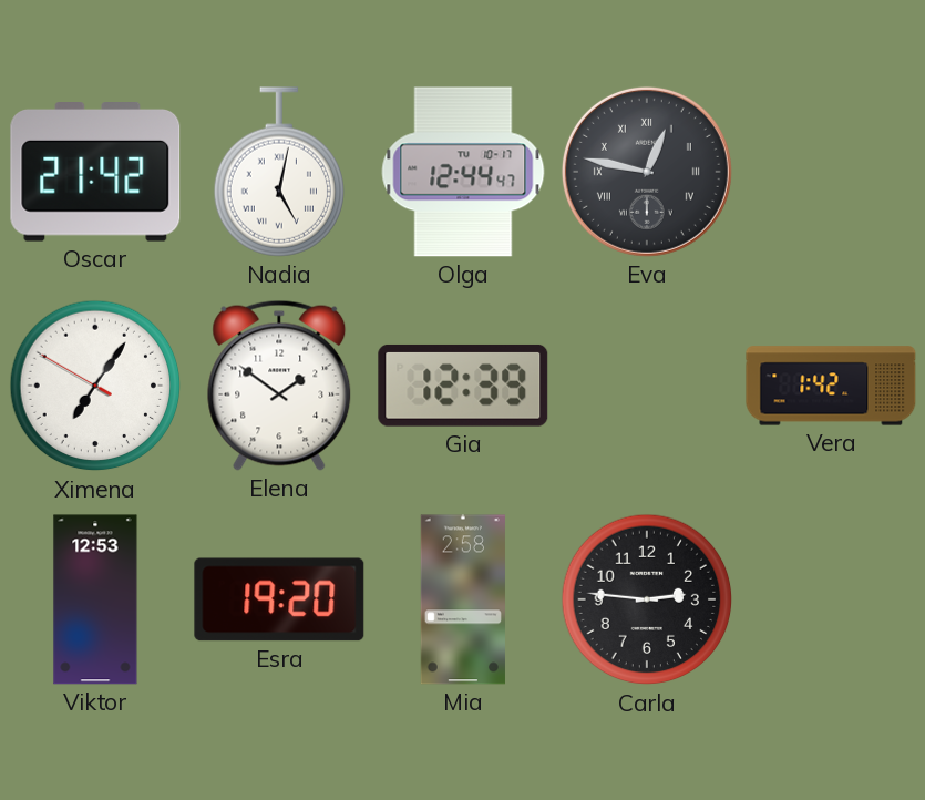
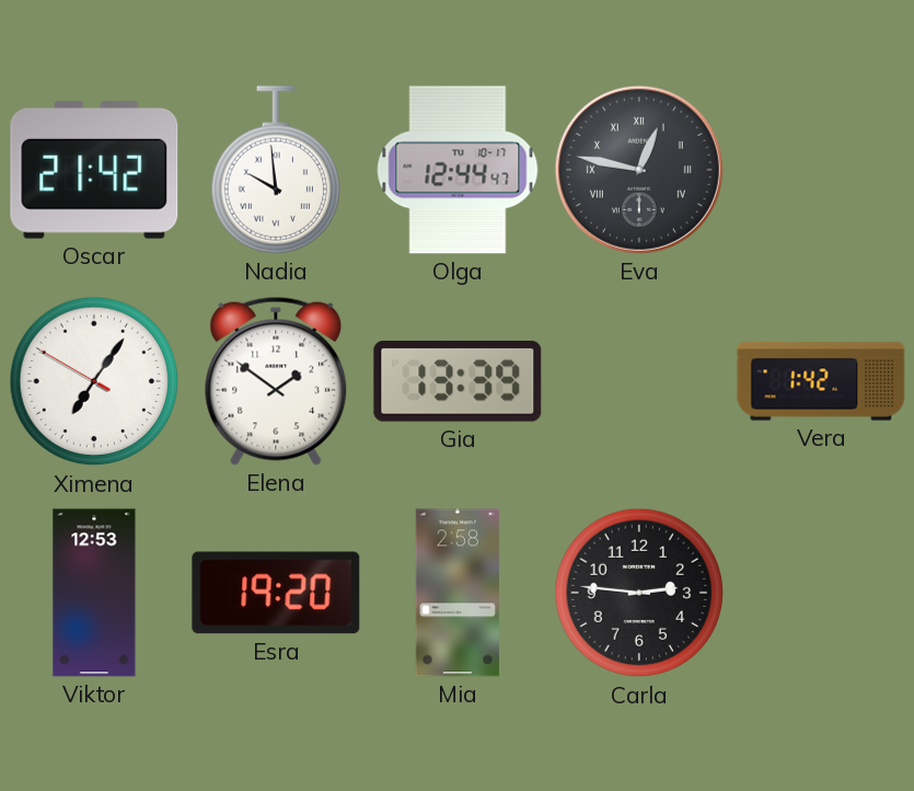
Nadia: 5:02 -> 9:59
Gia: 12:39 -> 13:39
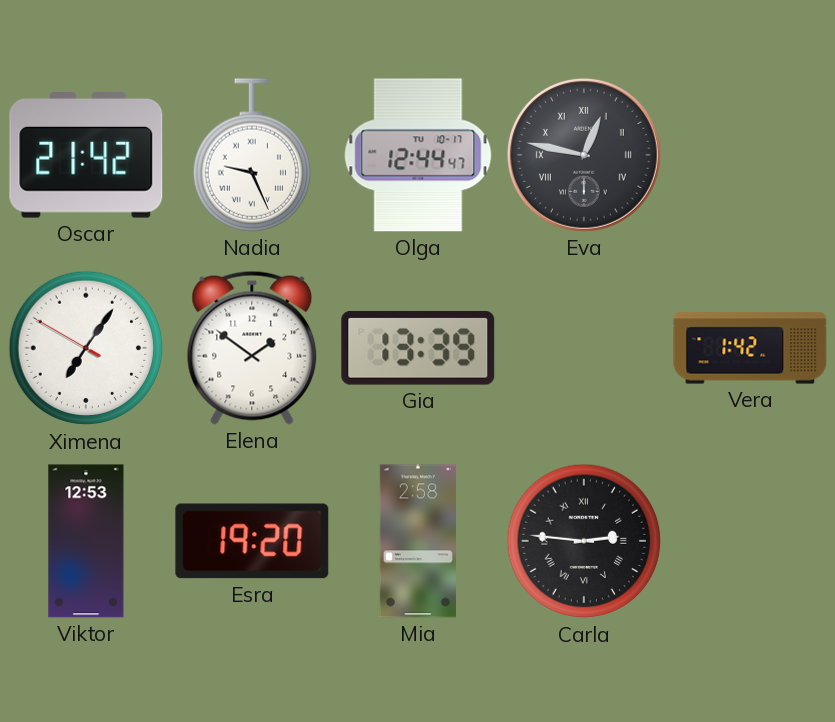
Nadia: 9:59 -> 9:26
Carla numerals: Arabic -> Roman
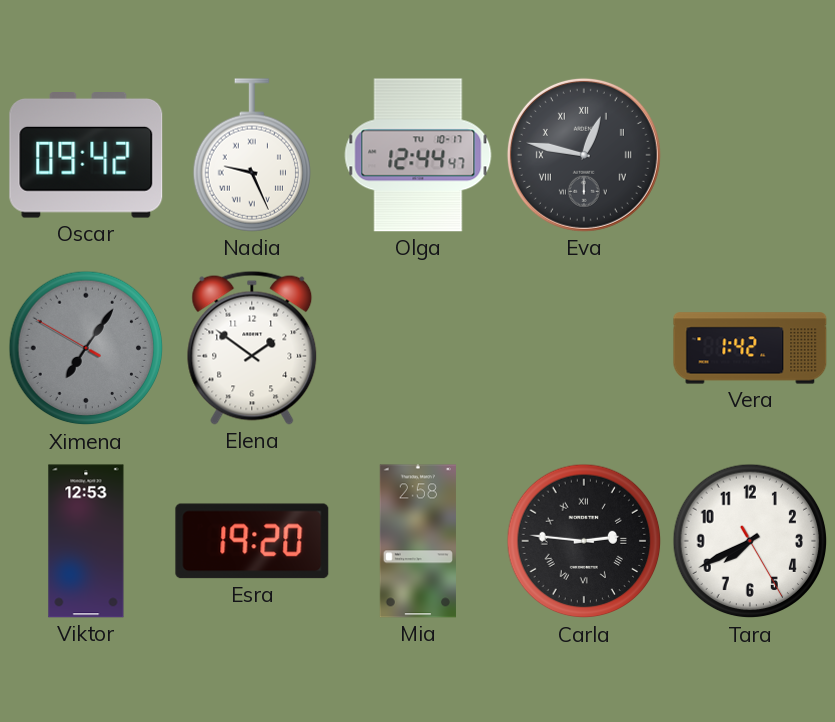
Oscar: 21:42 -> 09:42
Ximena dial: white -> grey
Gia: 13:39 -> none
Tara: none -> 7:40
